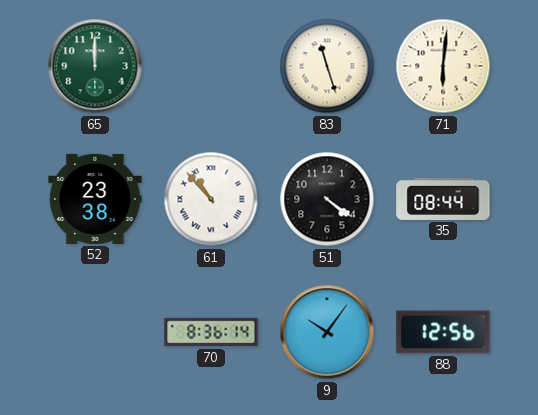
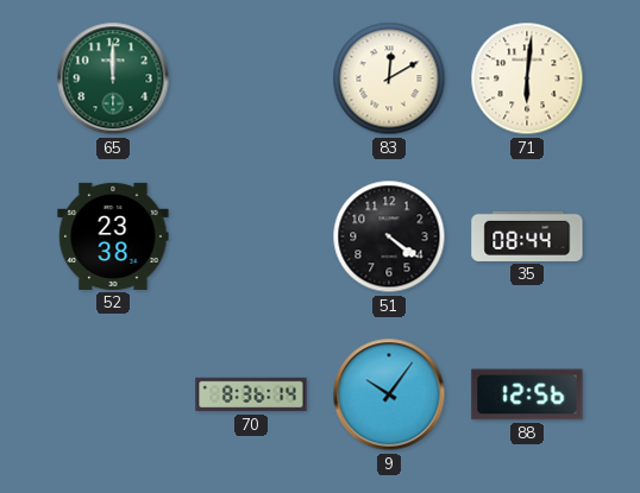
83: 11:27 -> 12:10
61: 10:53 -> none
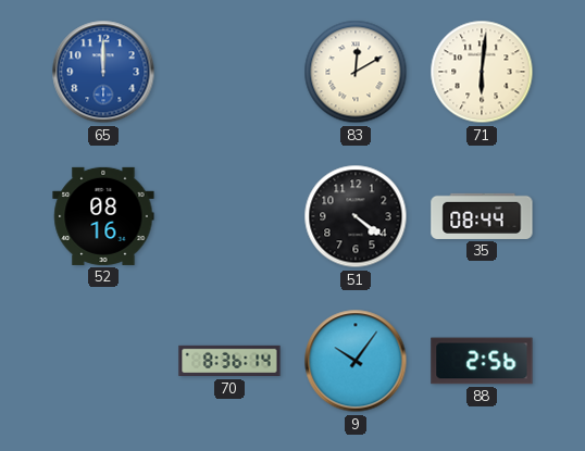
65 dial: green -> blue
52: 23:38 -> 08:16
88: 12:56 -> 2:56
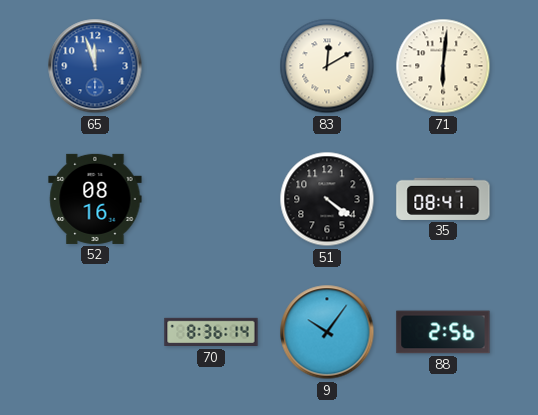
65: 12:00 -> 11:57
35: 08:44 -> 08:41
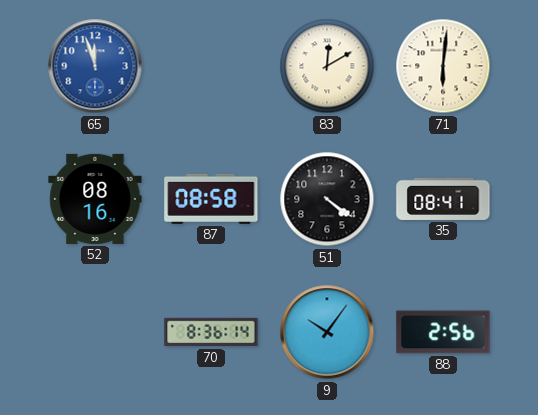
87: none -> 08:58
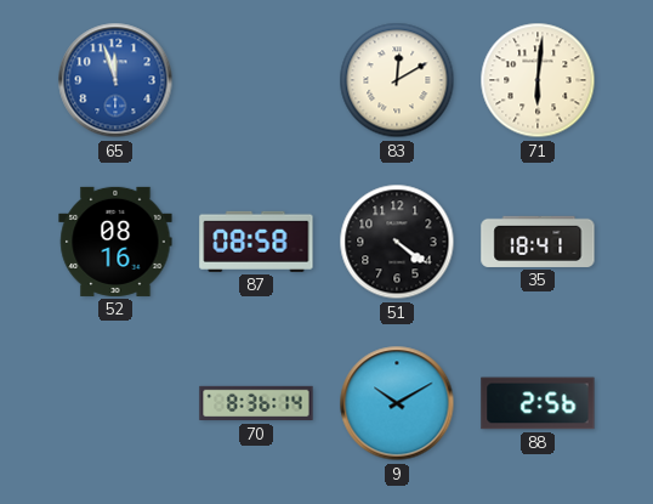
35: 08:41 -> 18:41
9: 10:06 -> 10:10
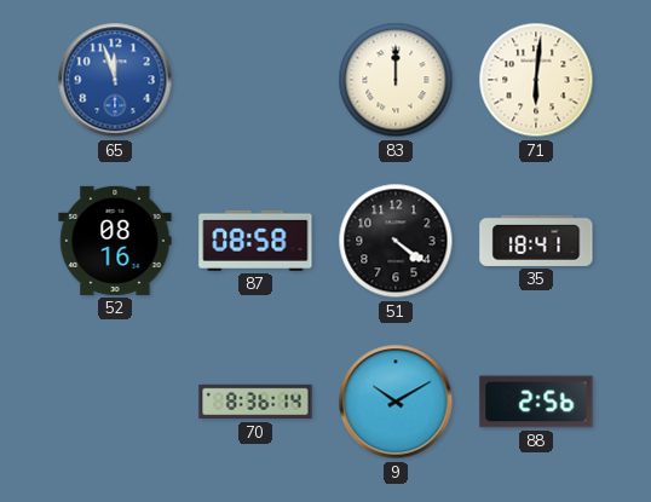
83: 12:10 -> 12:00
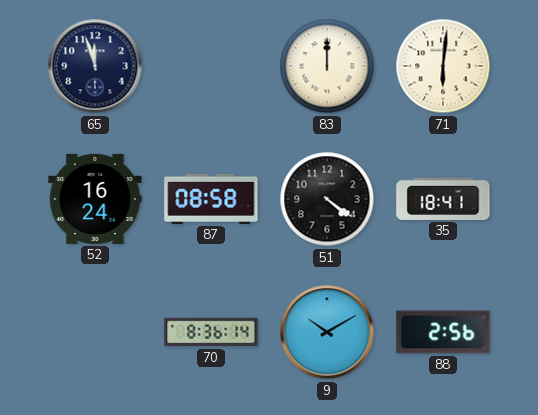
65 dial: blue -> navy
52: 08:16 -> 16:24
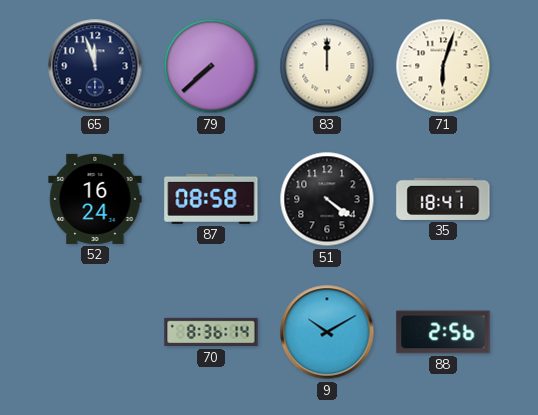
79: none -> 7:38
71: 6:01 -> 6:03
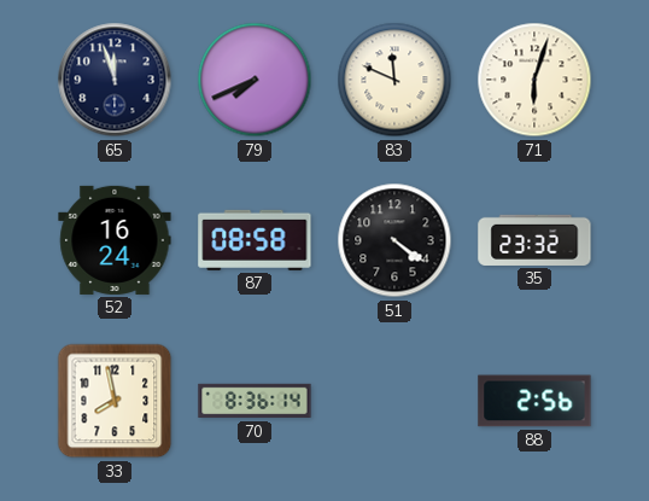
79: 7:38 -> 7:41
83: 12:00 -> 11:49
35: 18:41 -> 23:32
33: none -> 7:58
9: 10:10 -> none
